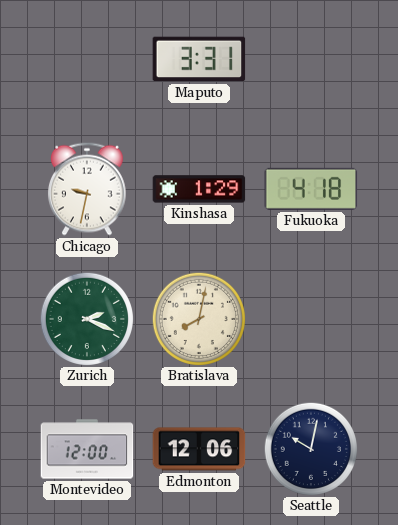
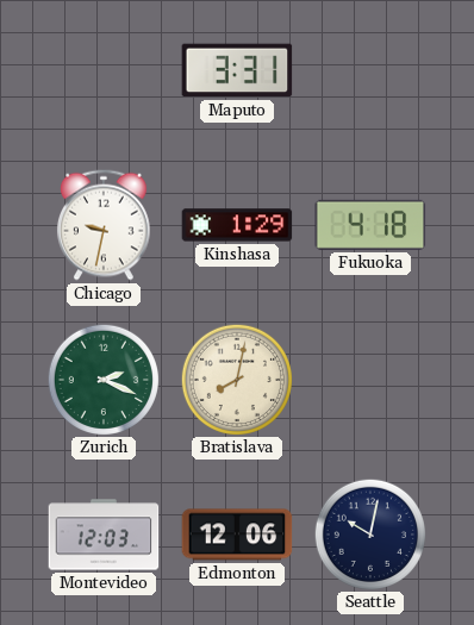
Montevideo: 12:00 -> 12:03
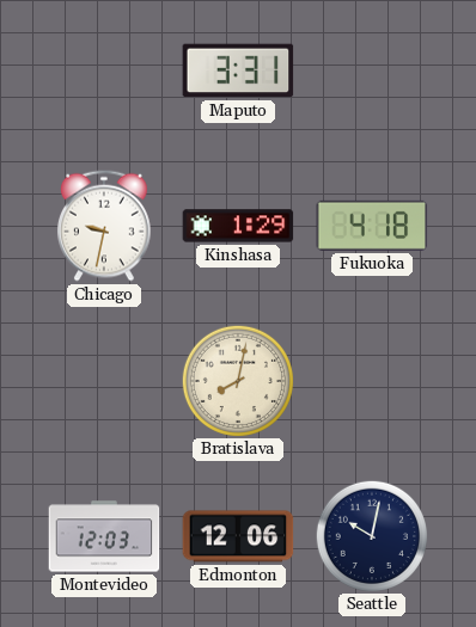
Zurich: 2:19 -> none
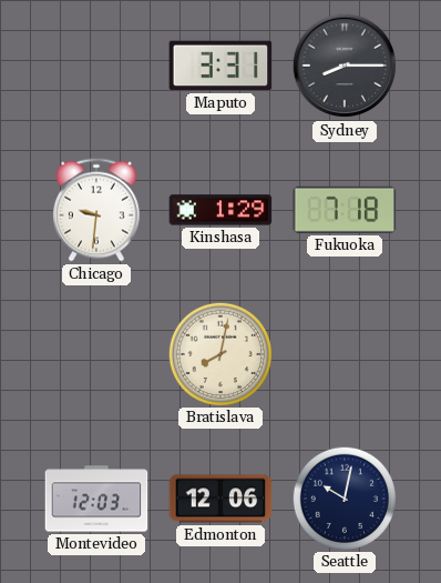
Sydney: none -> 8:15
Chicago: 9:32 -> 9:31
Fukuoka: 4:18 -> 7:18
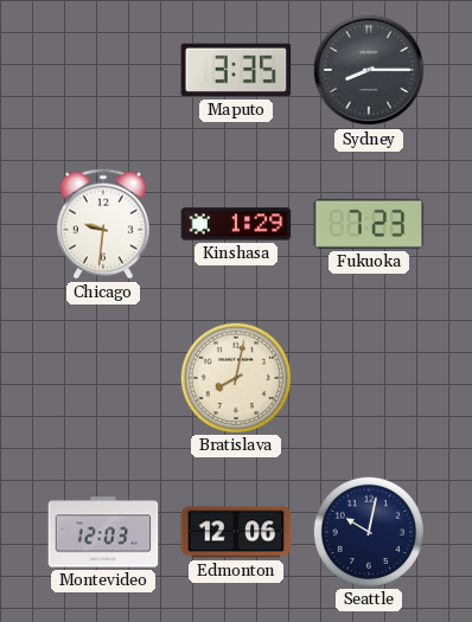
Maputo: 3:31 -> 3:35
Fukuoka: 7:18 -> 7:23
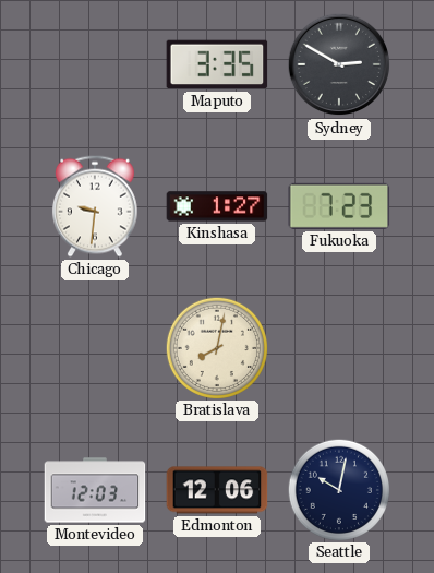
Sydney: 8:15 -> 2:50
Kinshasa: 1:29 -> 1:27
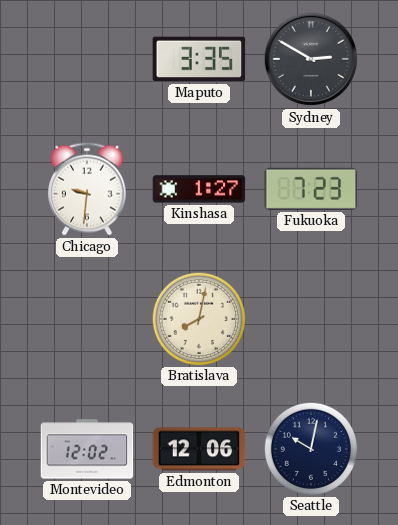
Montevideo: 12:03 -> 12:02
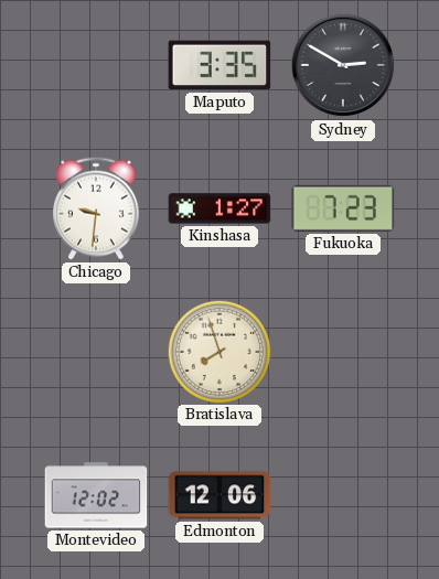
Bratislava: 8:02 -> 7:57
Seattle: 10:02 -> none
